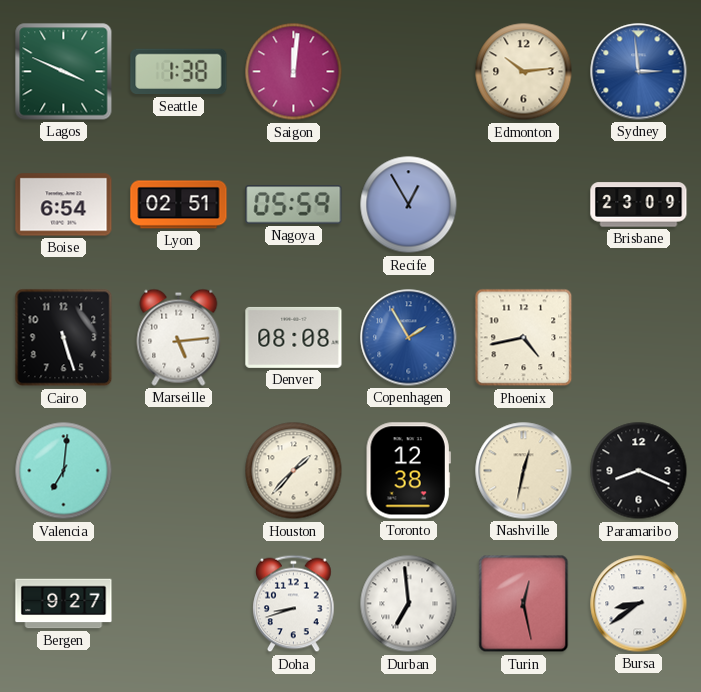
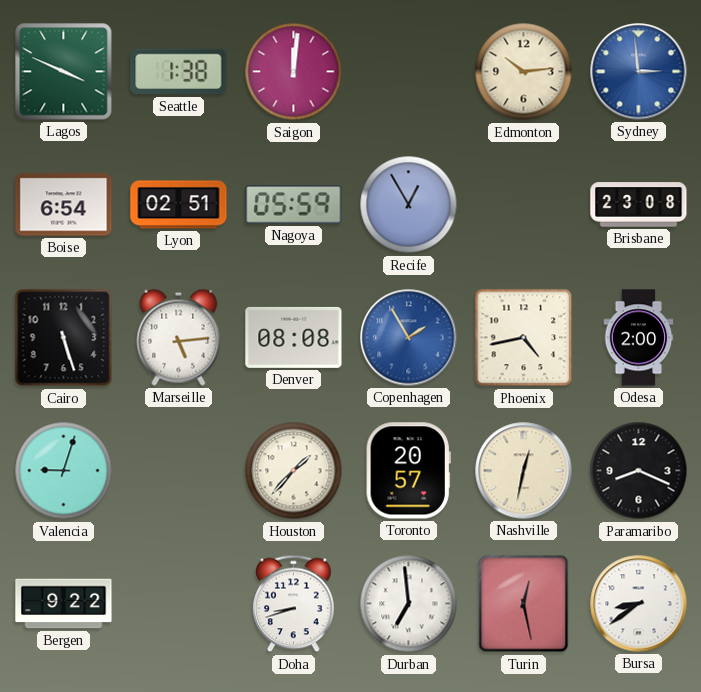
Brisbane: 23:09 -> 23:08
Odesa: none -> 2:00
Valencia: 7:01 -> 9:03
Toronto: 12:38 -> 20:57
Bergen: 9:27 -> 9:22
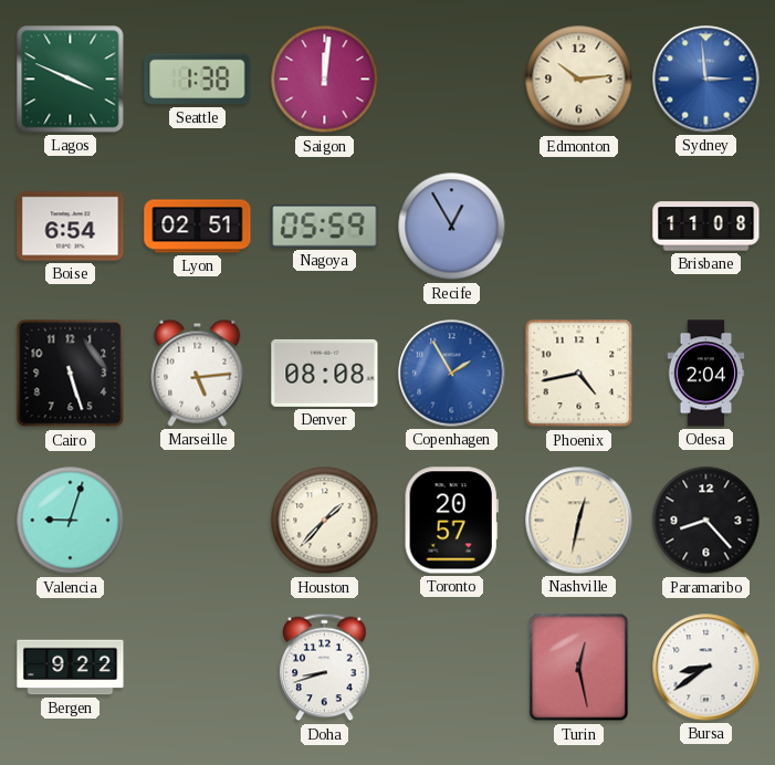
Brisbane: 23:08 -> 11:08
Odesa: 2:00 -> 2:04
Paramaribo: 8:19 -> 8:23
Durban: 6:59 -> none
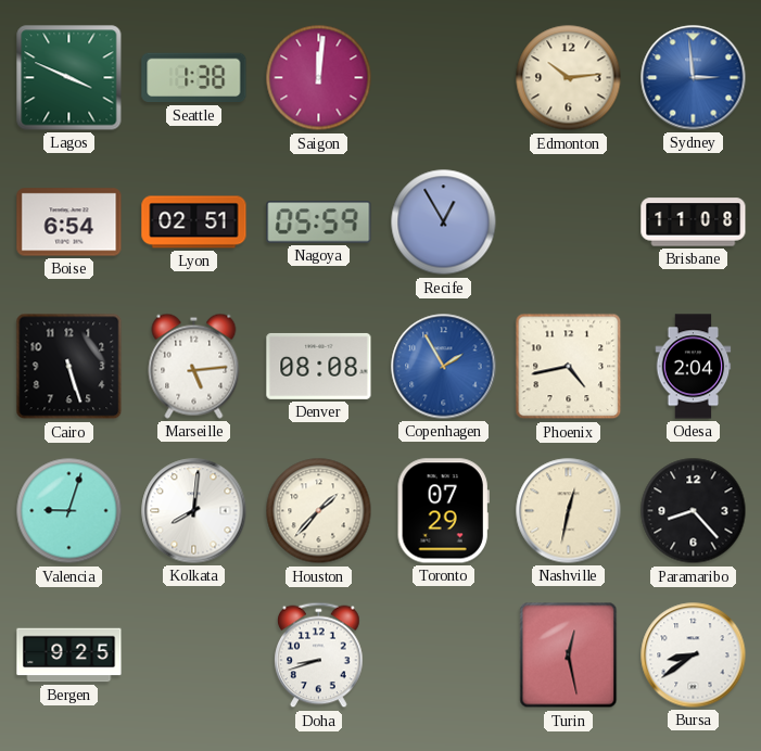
Kolkata: none -> 8:01
Toronto: 20:57 -> 07:29
Bergen: 9:22 -> 9:25
